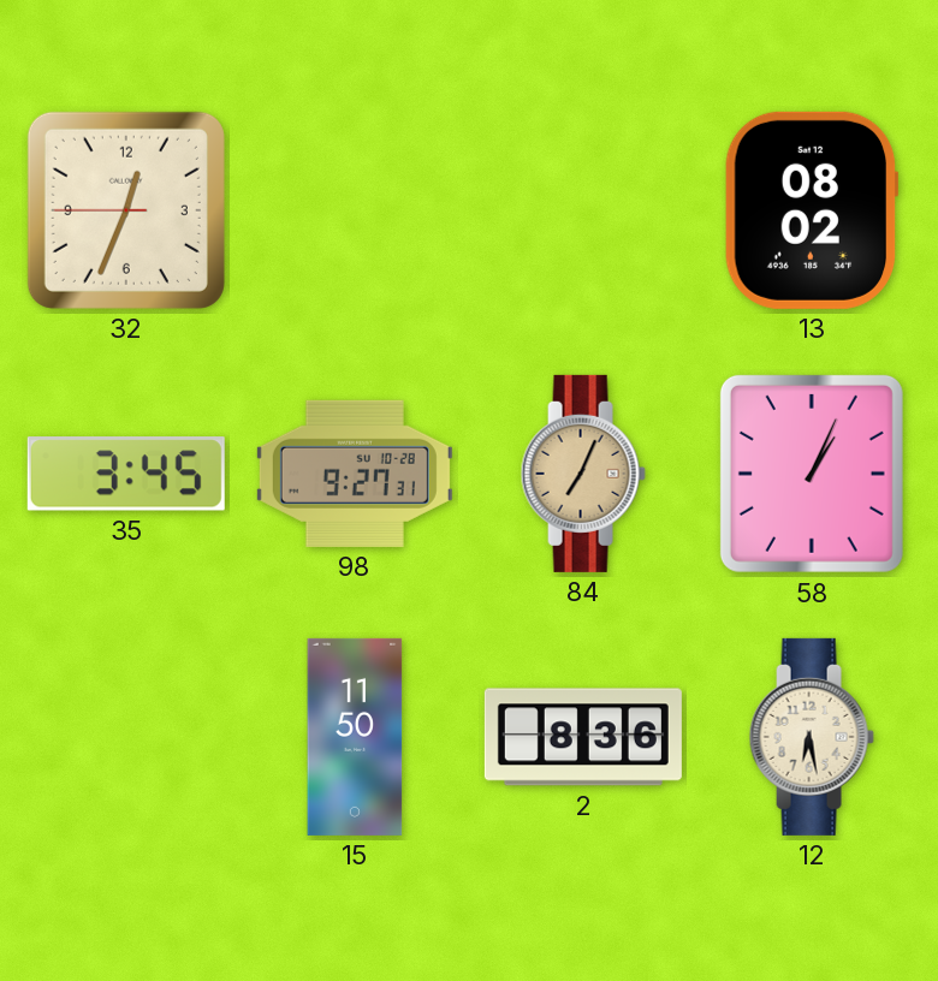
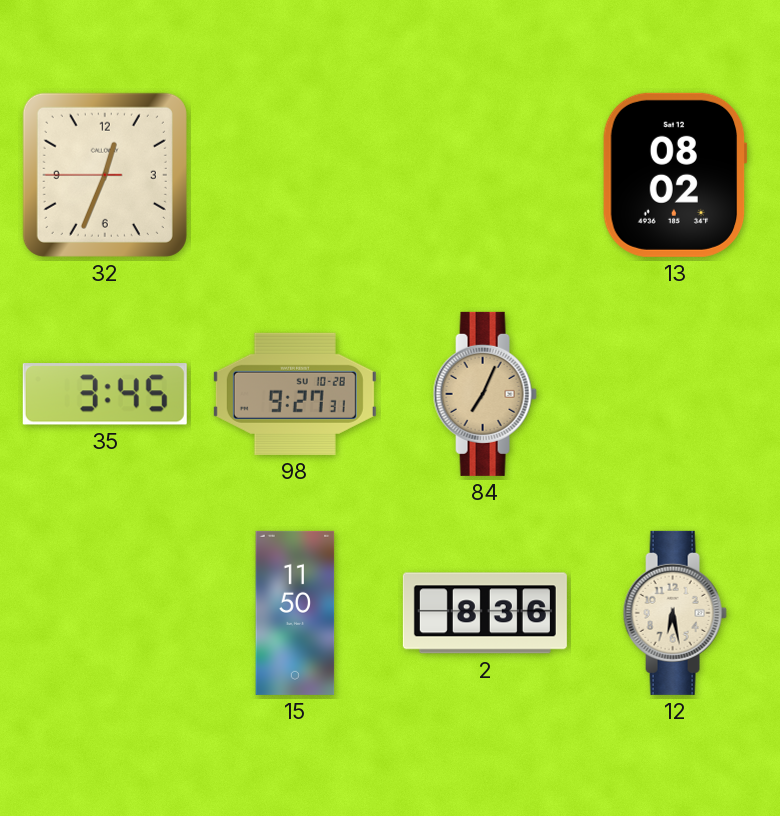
58: 1:04 -> none
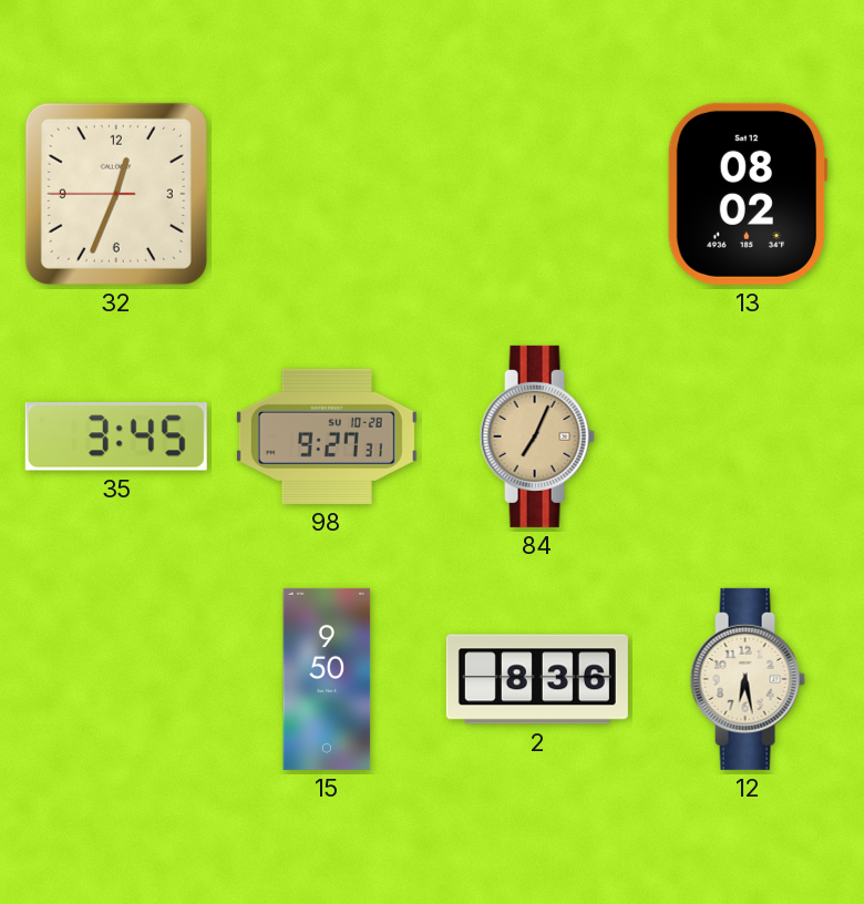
15: 11:50 -> 9:50
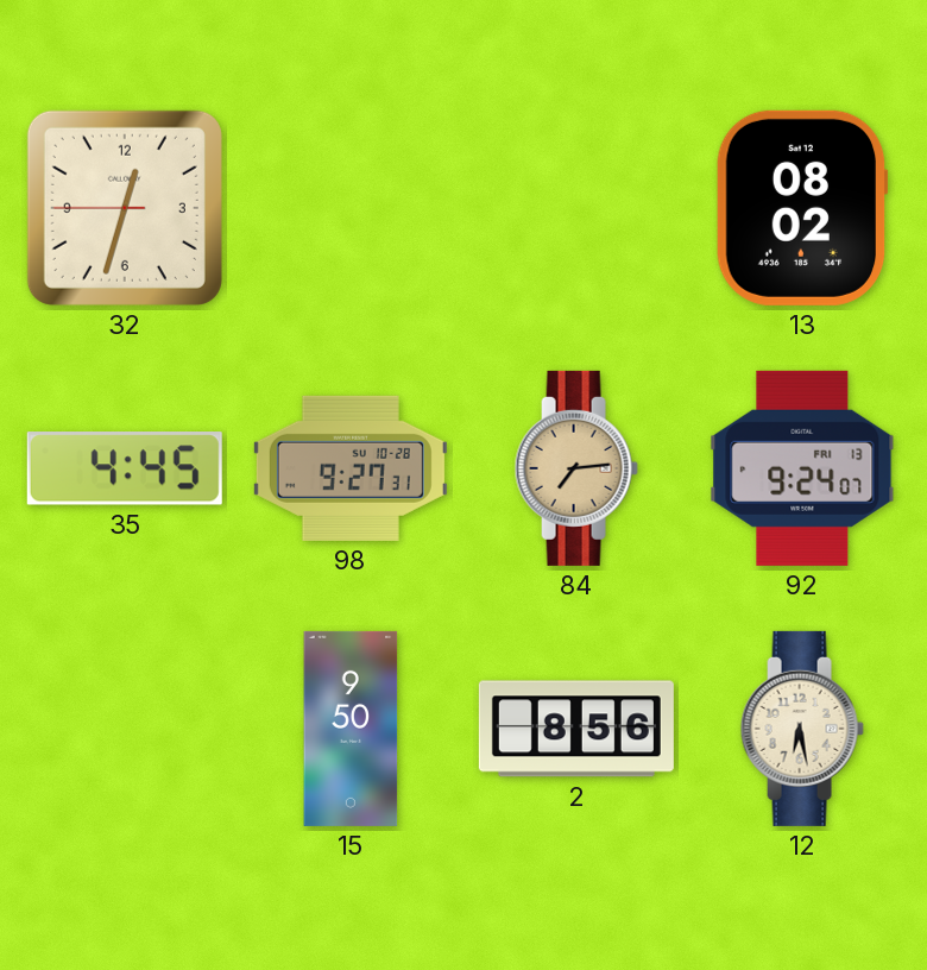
32: 12:33 -> 12:32
35: 3:45 -> 4:45
84: 7:04 -> 7:14
92: none -> 9:24
2: 8:36 -> 8:56
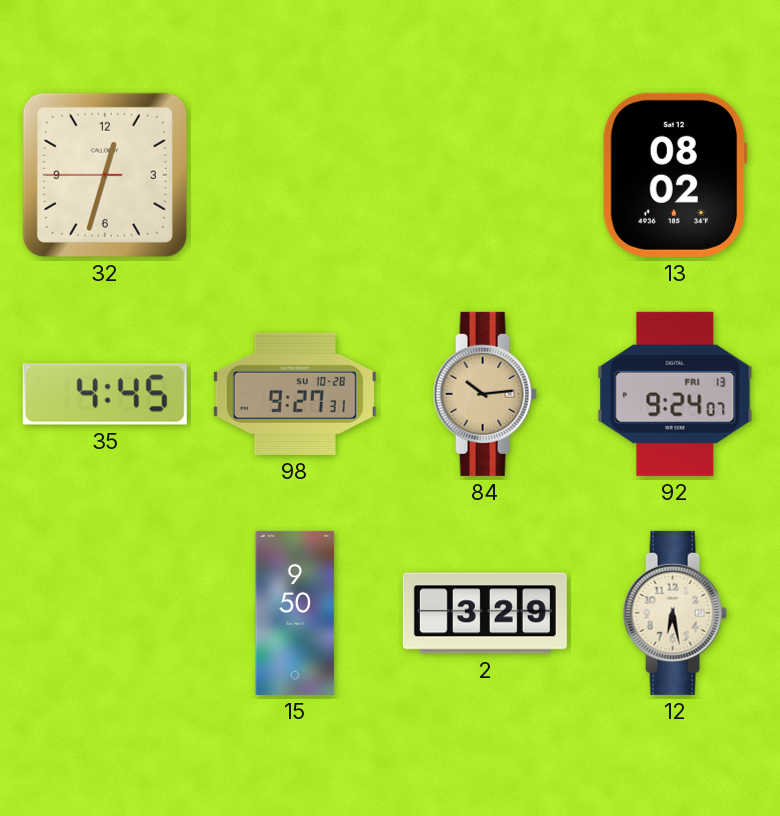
84: 7:14 -> 10:14
2: 8:56 -> 3:29
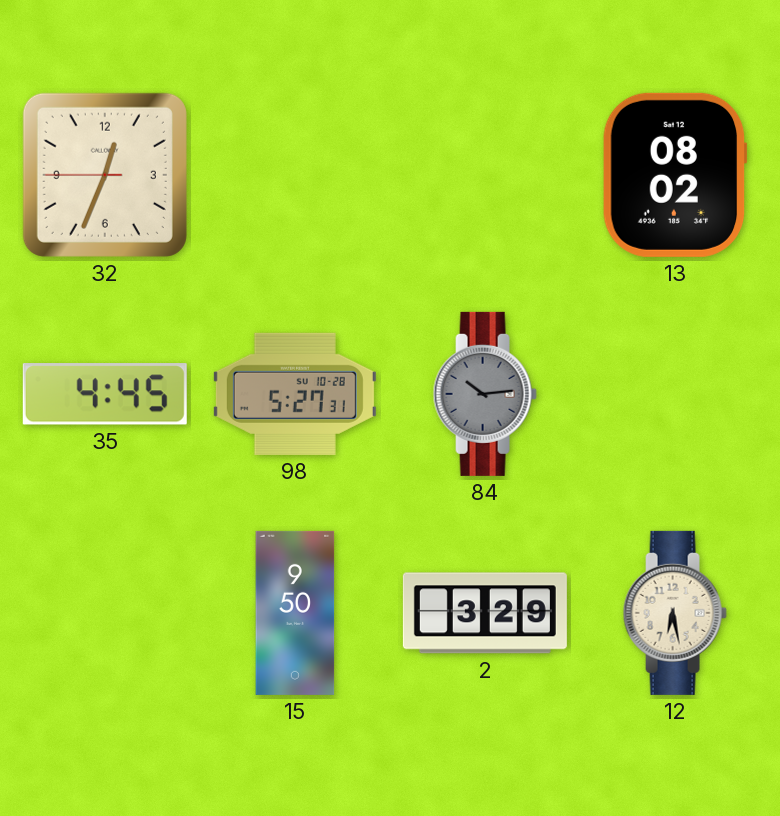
32: 12:32 -> 12:33
98: 9:27 -> 5:27
84 dial: champagne -> grey
92: 9:24 -> none
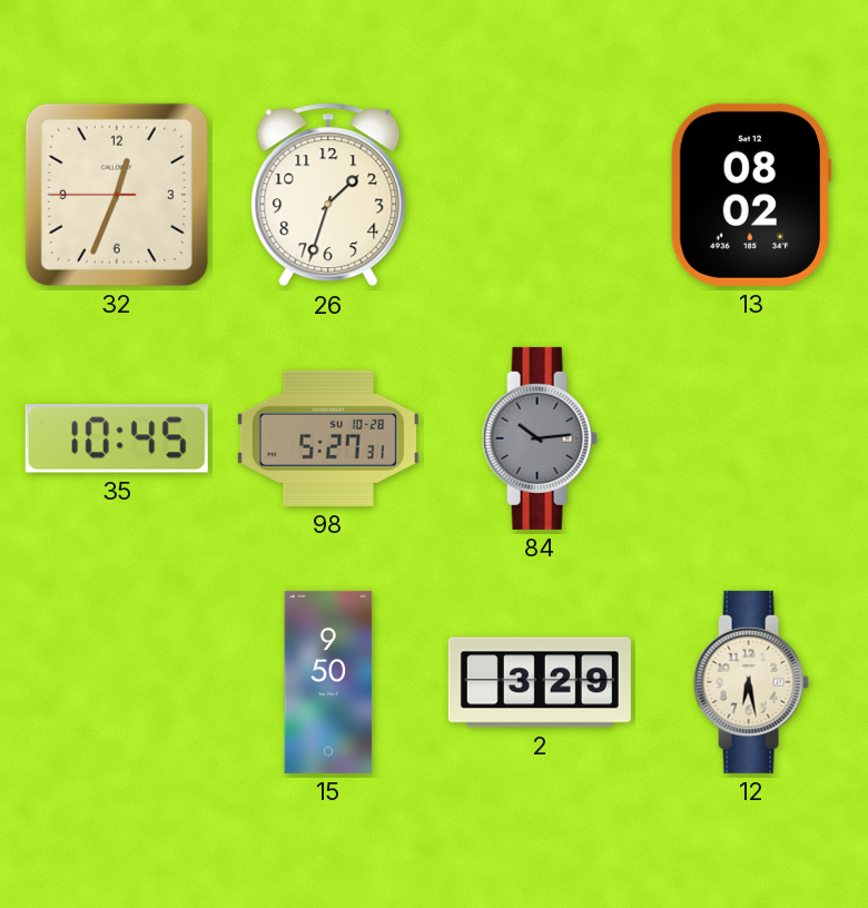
26: none -> 1:33
35: 4:45 -> 10:45
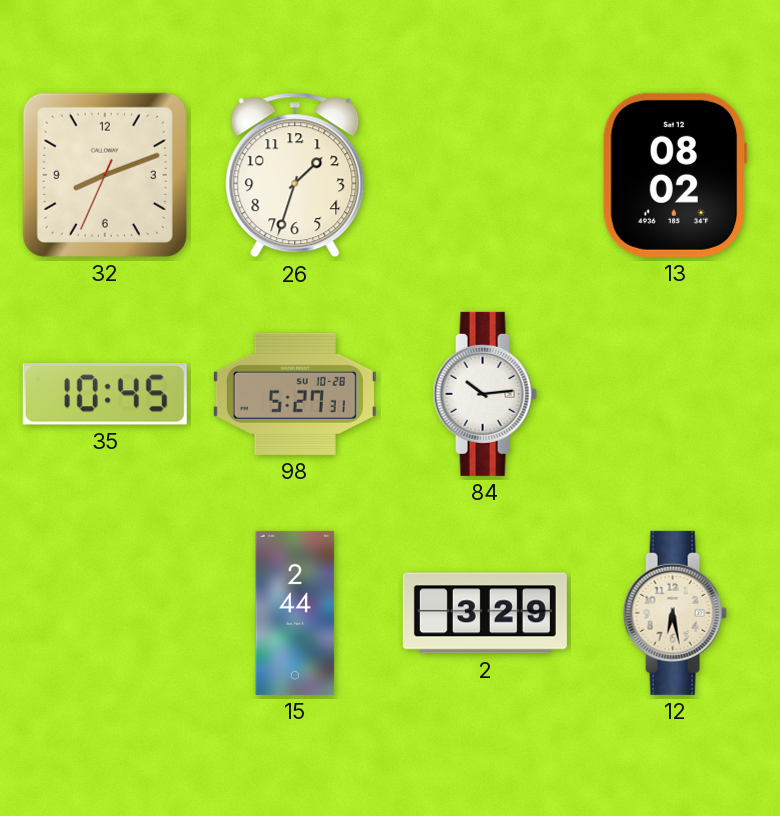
32: 12:33 -> 8:11
84 dial: grey -> white
15: 9:50 -> 2:44
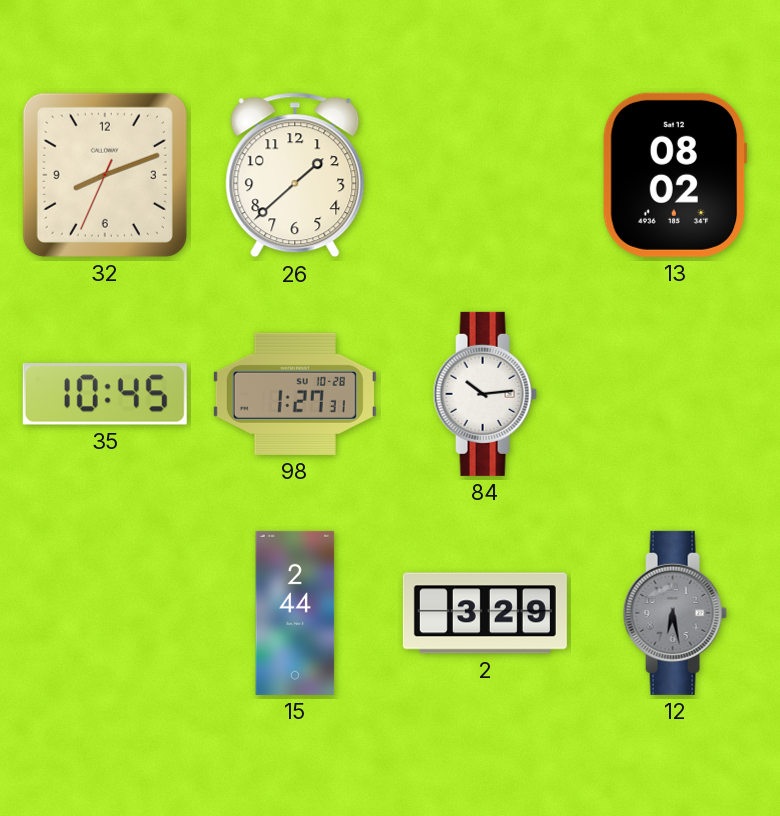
26: 1:33 -> 1:38
98: 5:27 -> 1:27
12 dial: cream -> grey
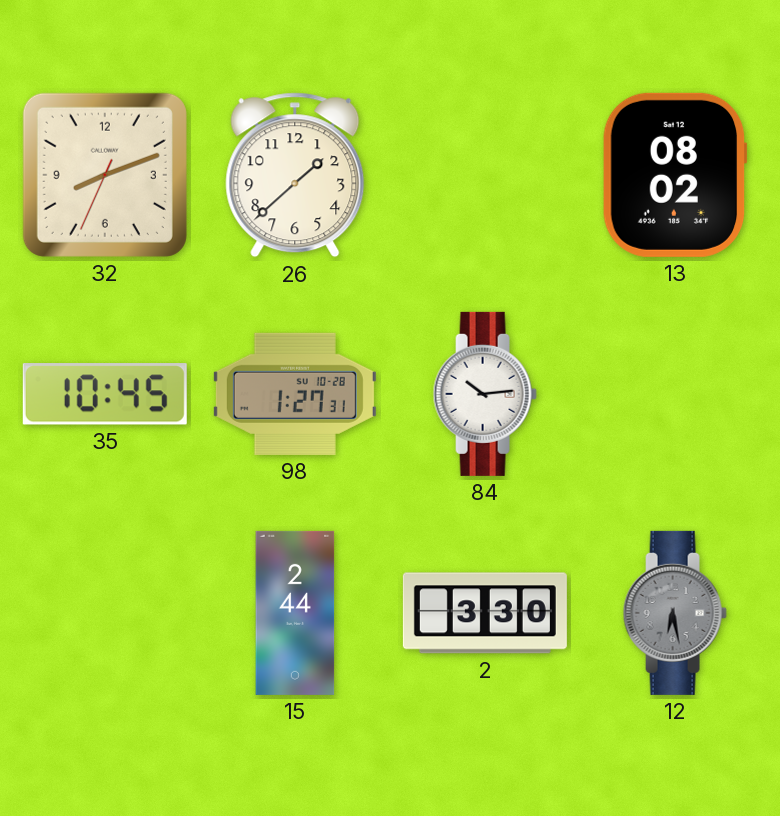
2: 3:29 -> 3:30
